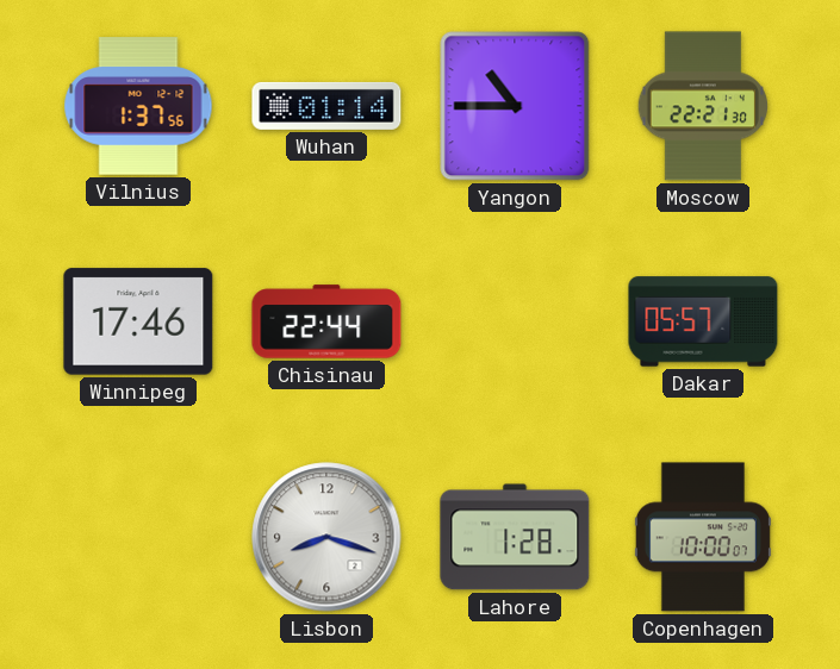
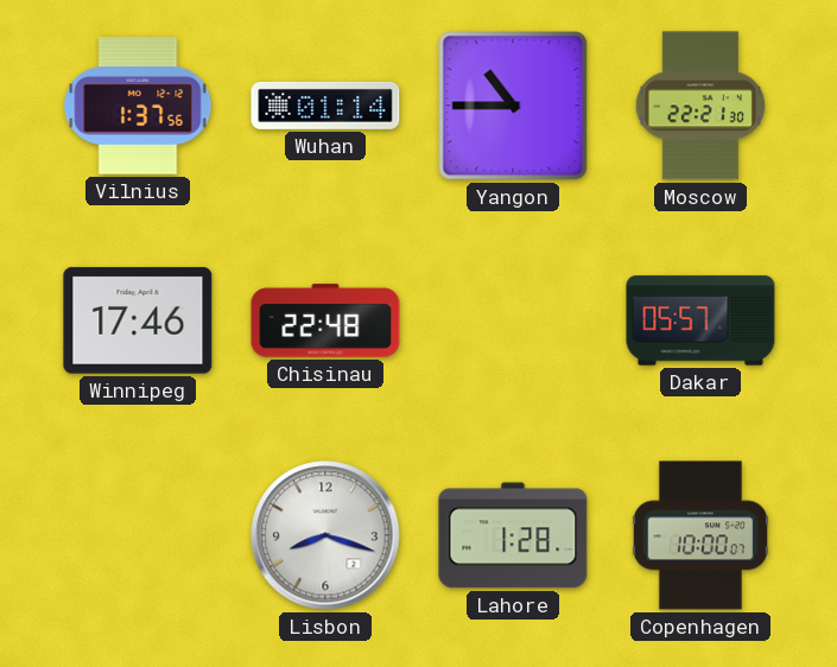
Chisinau: 22:44 -> 22:48
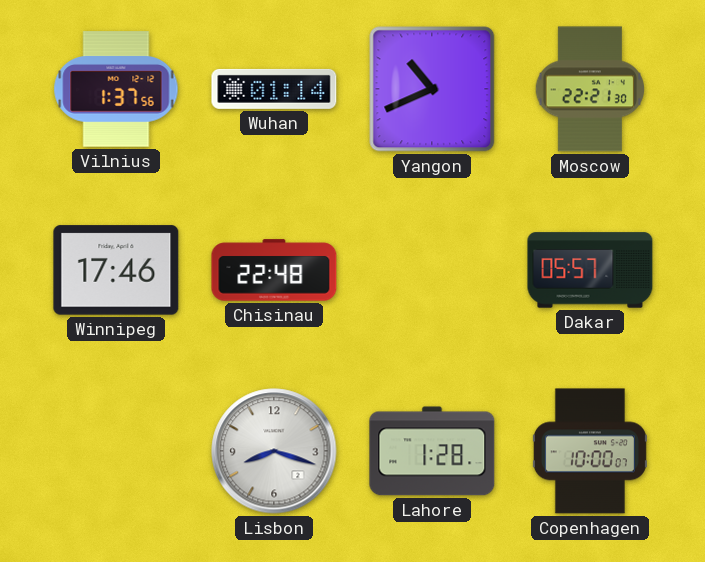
Yangon: 10:45 -> 10:41
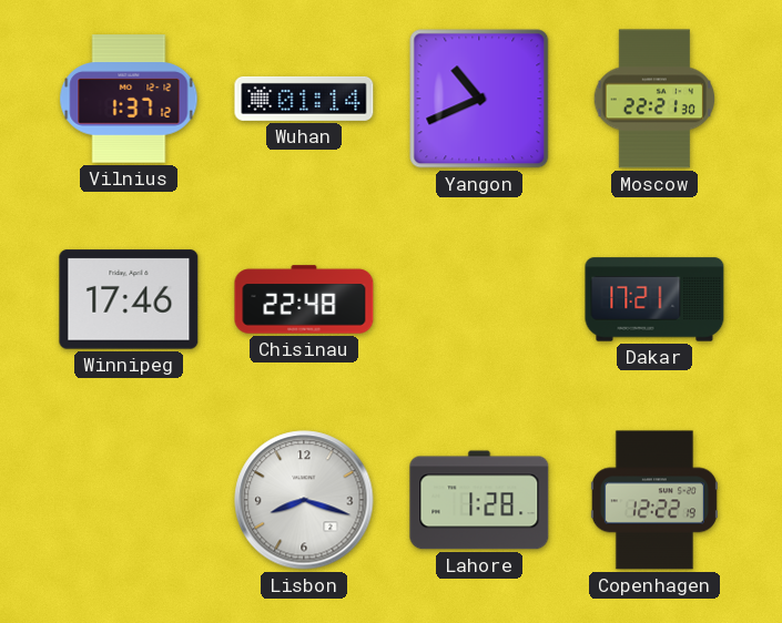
Vilnius: 1:37:56 -> 1:37:12
Dakar: 05:57 -> 17:21
Copenhagen: 10:00 -> 12:22
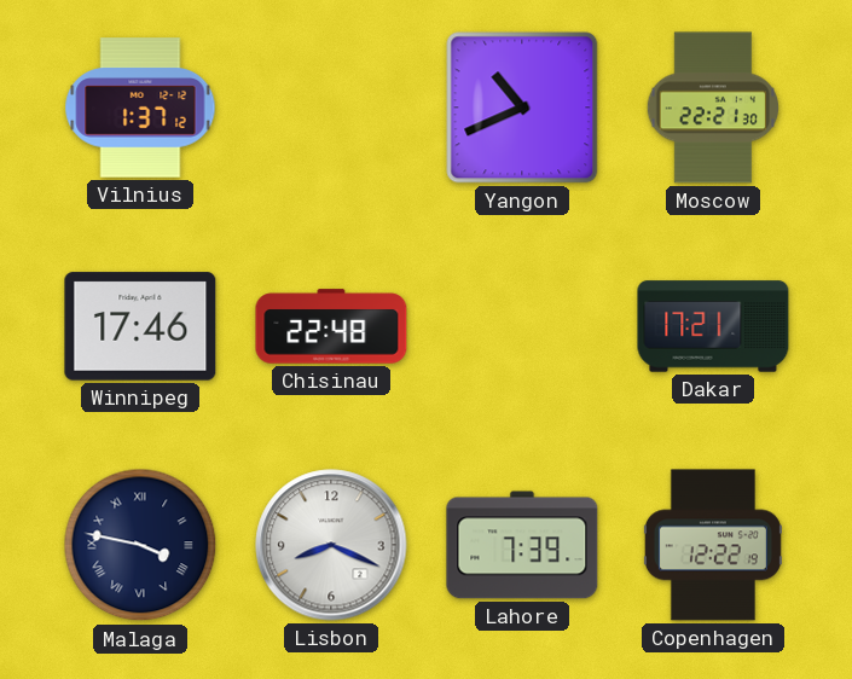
Wuhan: 01:14 -> none
Malaga: none -> 3:47
Lisbon: 8:18 -> 8:19
Lahore: 1:28 -> 7:39
